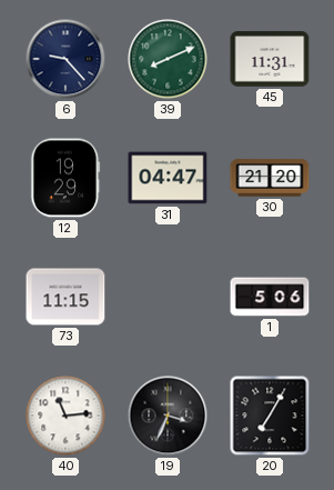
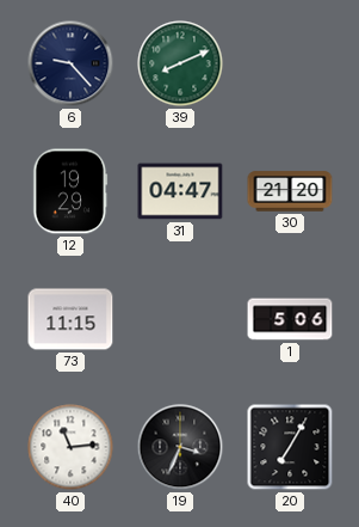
45: 11:31 -> none
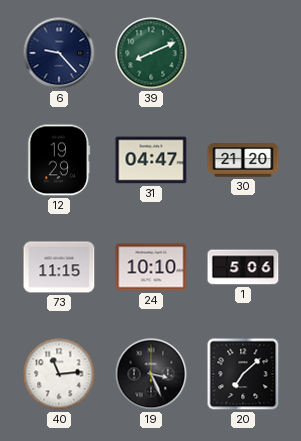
24: none -> 10:10
19: 3:34 -> 3:26
20: 7:05 -> 7:08
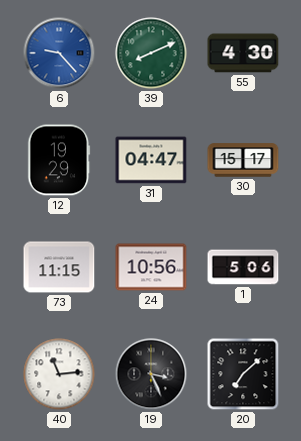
6 dial: navy -> blue
55: none -> 4:30
30: 21:20 -> 15:17
24: 10:10 -> 10:56
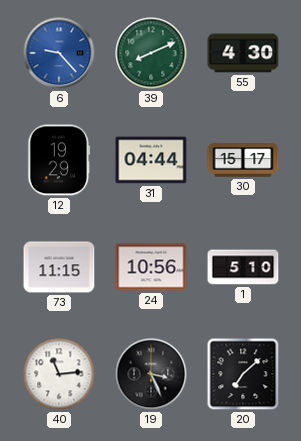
31: 04:47 -> 04:44
1: 5:06 -> 5:10
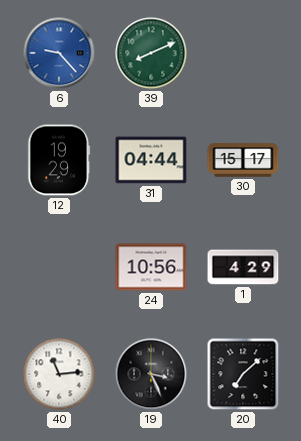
55: 4:30 -> none
73: 11:15 -> none
1: 5:10 -> 4:29
